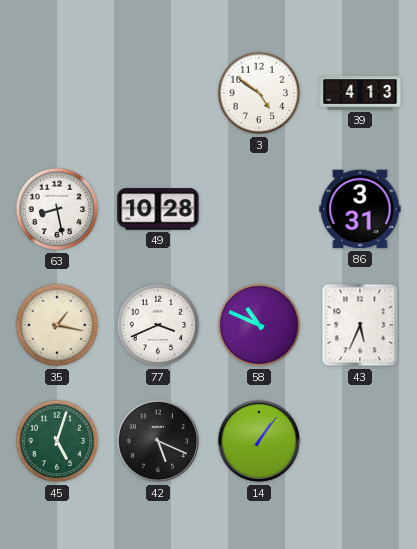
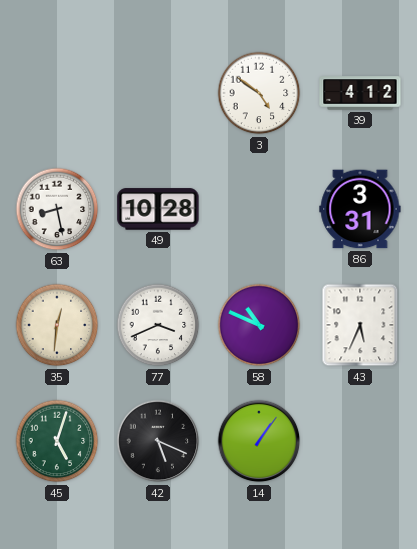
39: 4:13 -> 4:12
35: 1:17 -> 12:31
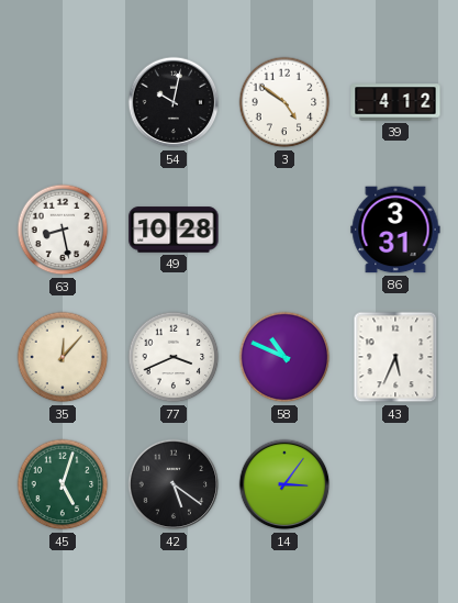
54: none -> 10:02
35: 12:31 -> 12:07
42: 5:19 -> 5:21
14: 1:06 -> 3:06
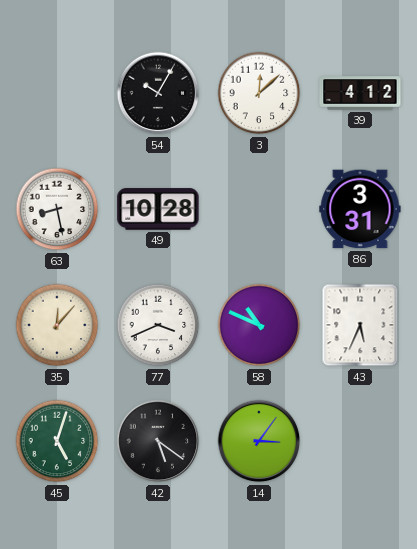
54: 10:02 -> 10:05
3: 4:51 -> 12:08
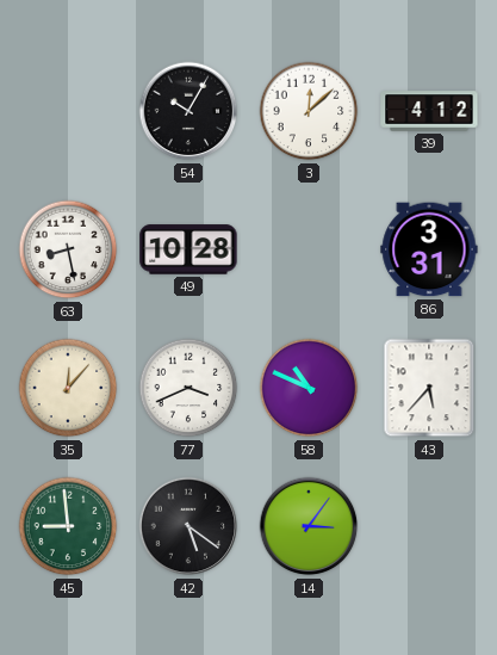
43: 5:34 -> 5:37
45: 5:03 -> 8:59
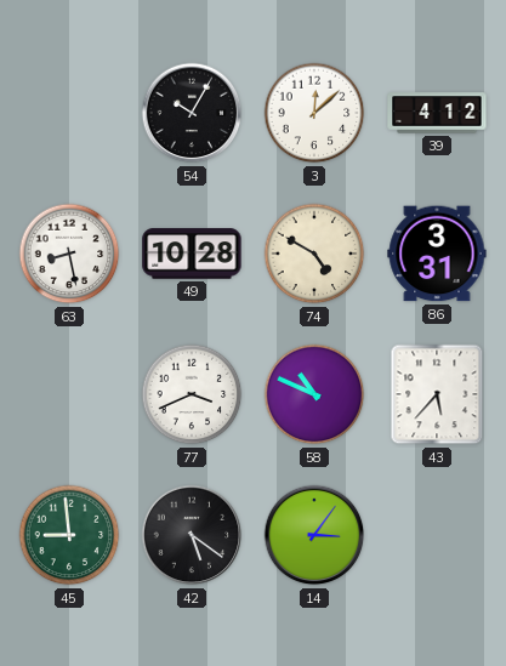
74: none -> 4:50
35: 12:07 -> none
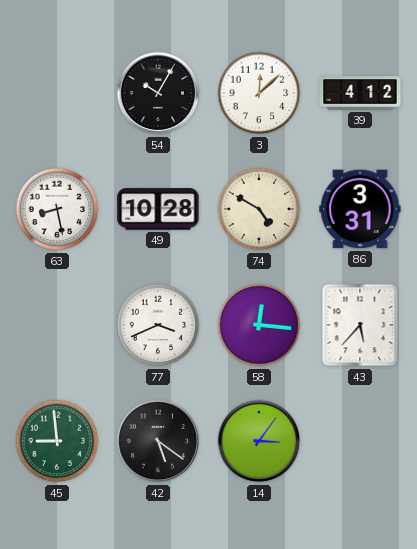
58: 10:49 -> 12:16
